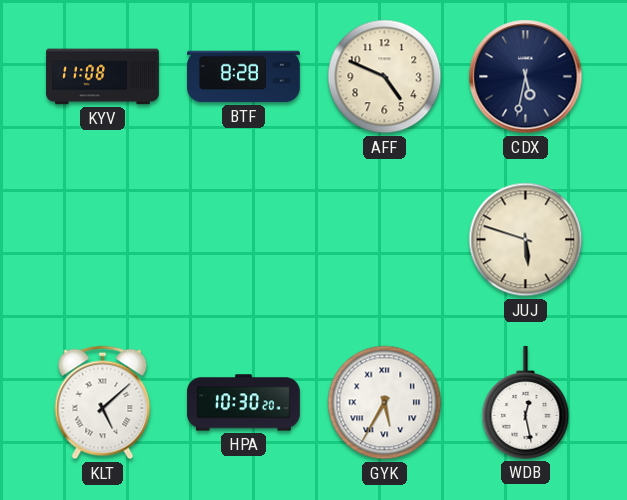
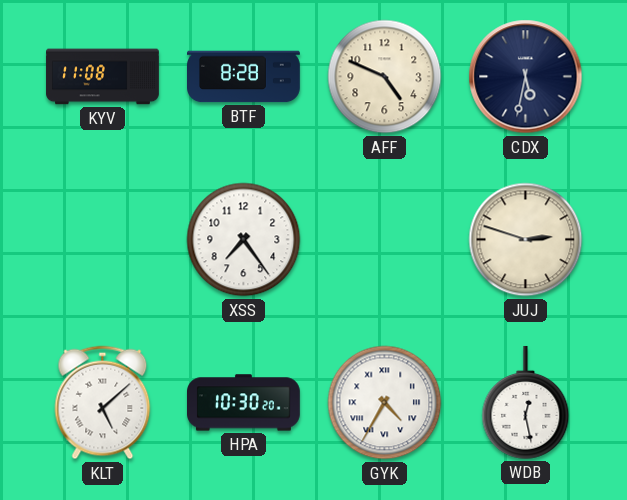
XSS: none -> 7:24
JUJ: 5:48 -> 2:48
GYK: 5:35 -> 4:35
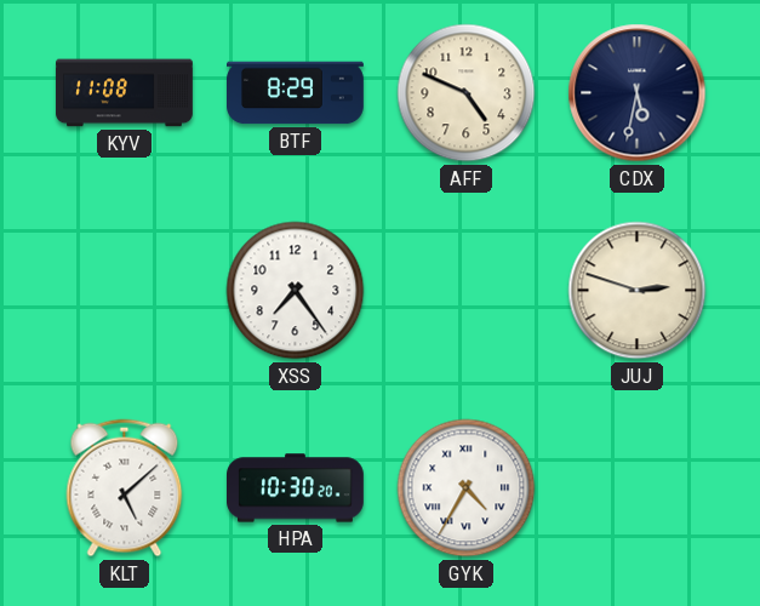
BTF: 8:28 -> 8:29
WDB: 12:28 -> none
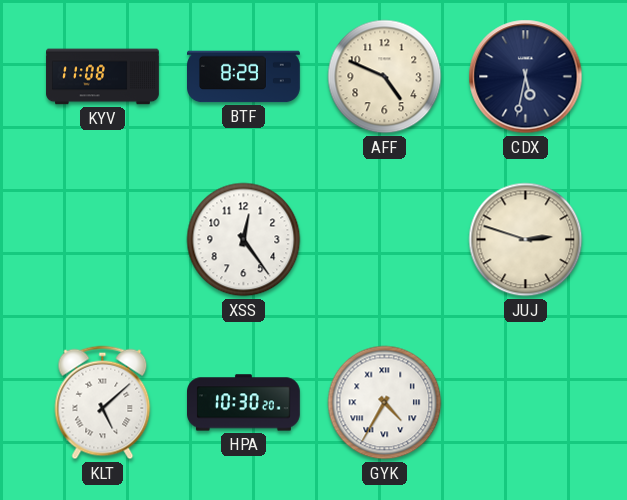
XSS: 7:24 -> 12:24
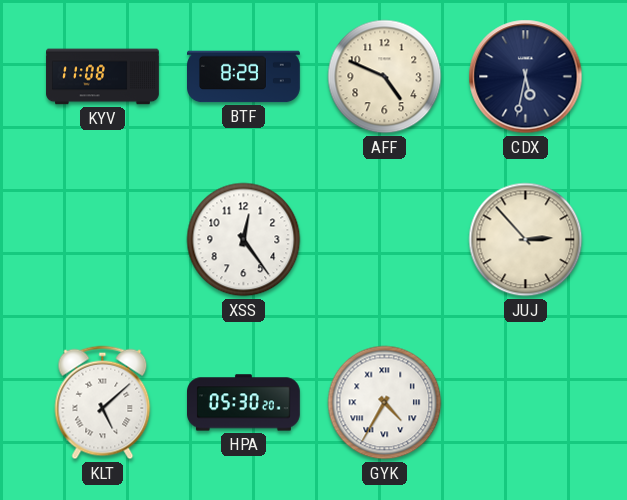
JUJ: 2:48 -> 2:53
HPA: 10:30 -> 05:30
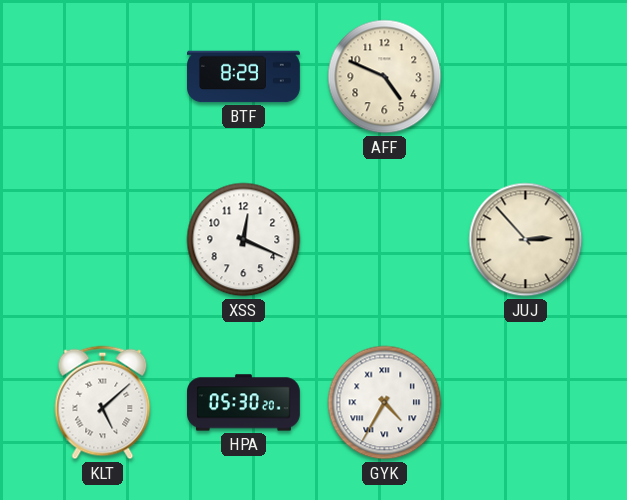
KYV: 11:08 -> none
CDX: 5:32 -> none
XSS: 12:24 -> 12:19
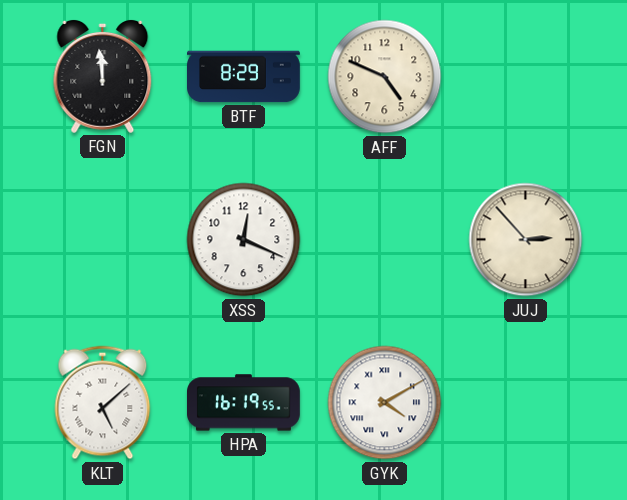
FGN: none -> 11:59
HPA: 05:30 -> 16:19
GYK: 4:35 -> 4:10
